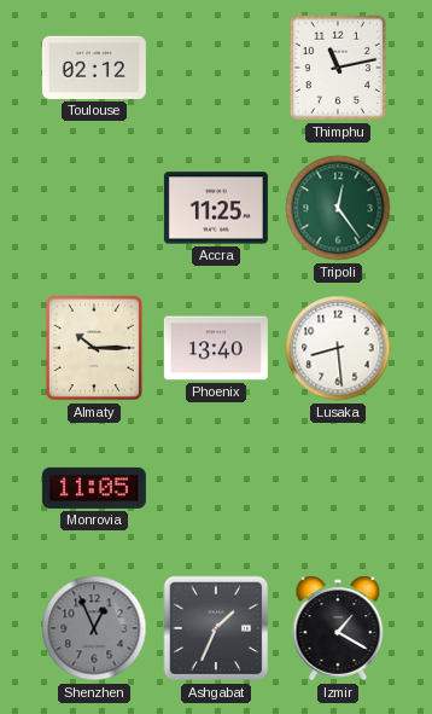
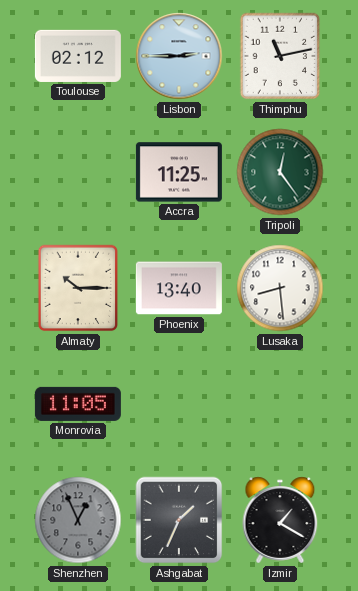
Lisbon: none -> 2:45
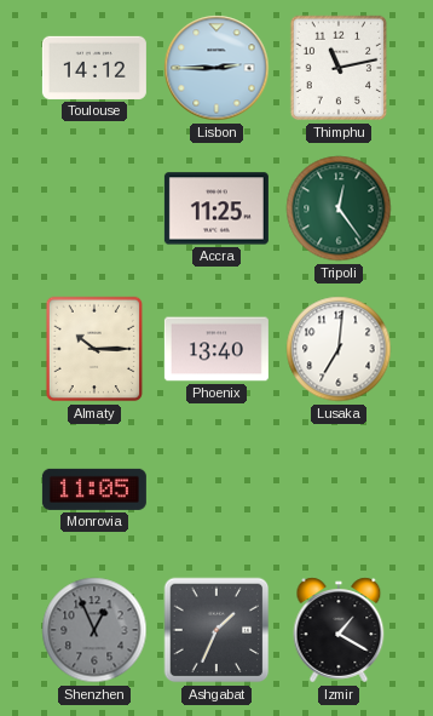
Toulouse: 02:12 -> 14:12
Lusaka: 8:29 -> 7:01
